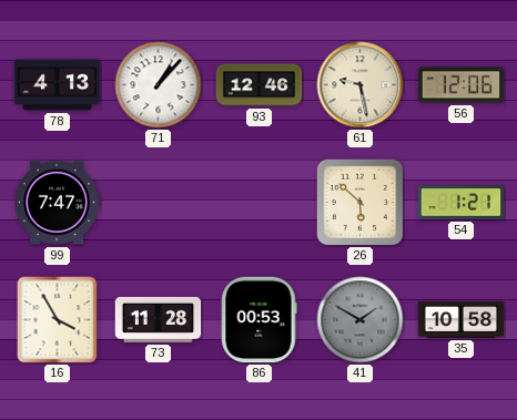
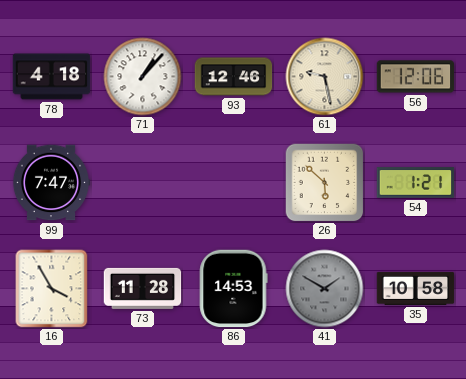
78: 4:13 -> 4:18
86: 00:53 -> 14:53
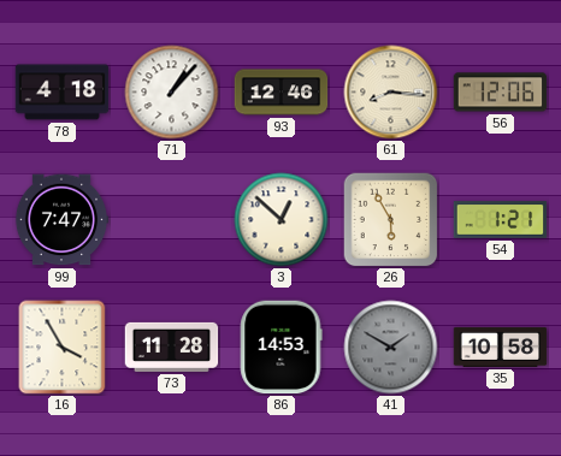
61: 9:28 -> 8:16
3: none -> 12:52
26: 5:52 -> 5:55
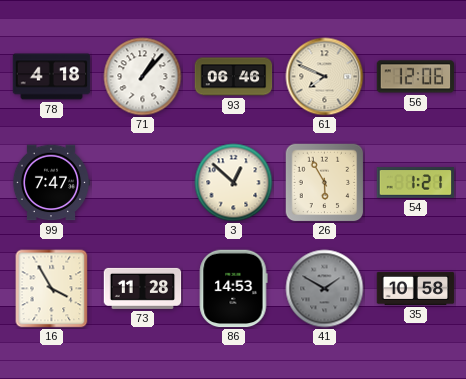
93: 12:46 -> 06:46
61: 8:16 -> 7:49
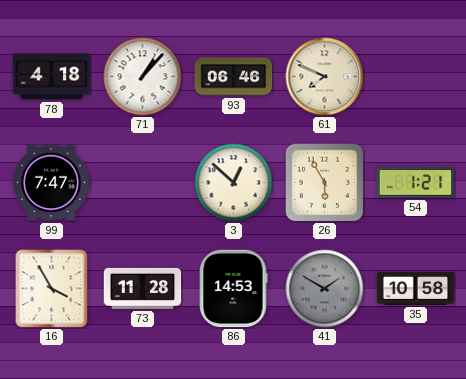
56: 12:06 -> none
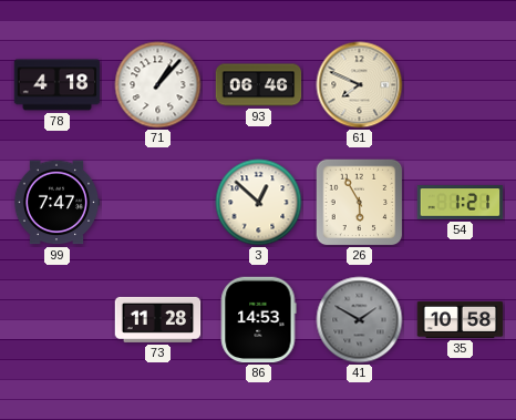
16: 3:55 -> none
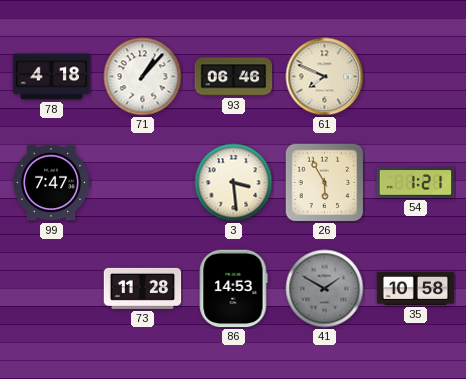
3: 12:52 -> 3:29
